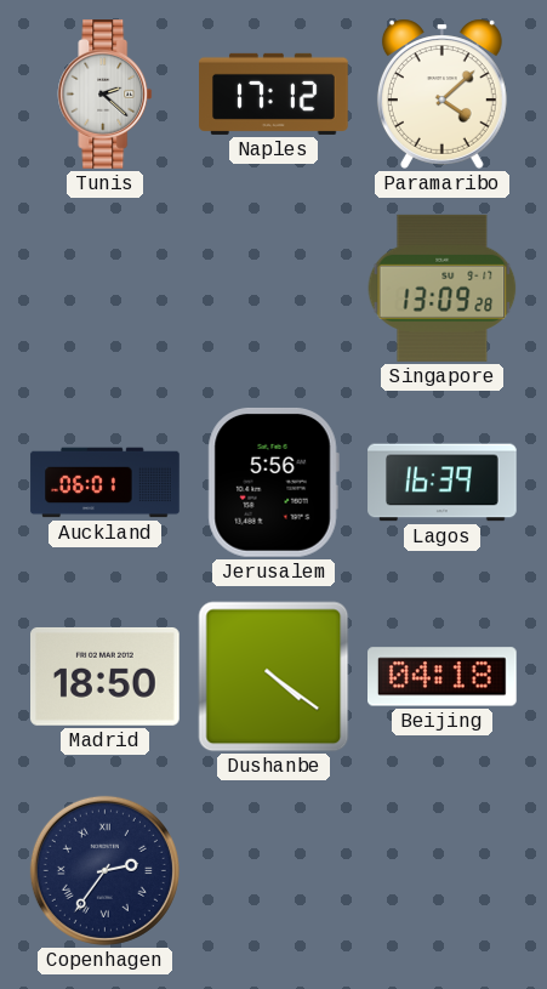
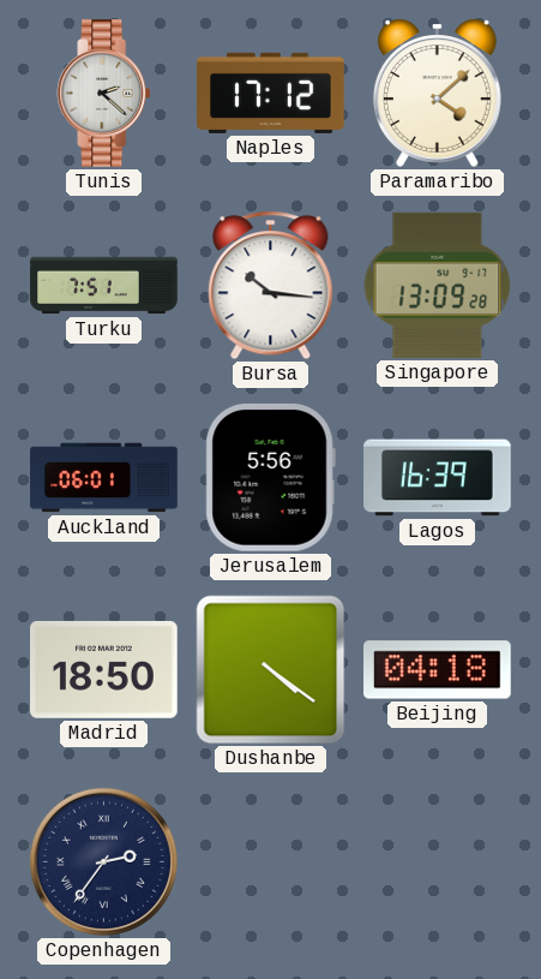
Turku: none -> 7:51
Bursa: none -> 10:16
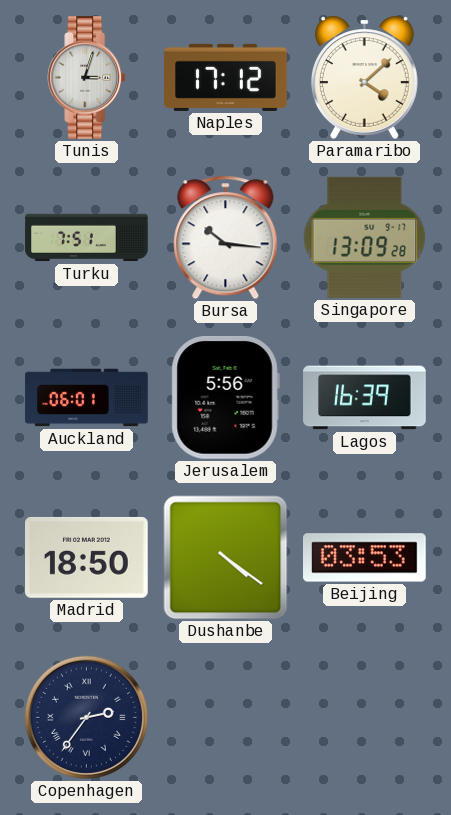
Tunis: 2:22 -> 3:03
Beijing: 04:18 -> 03:53
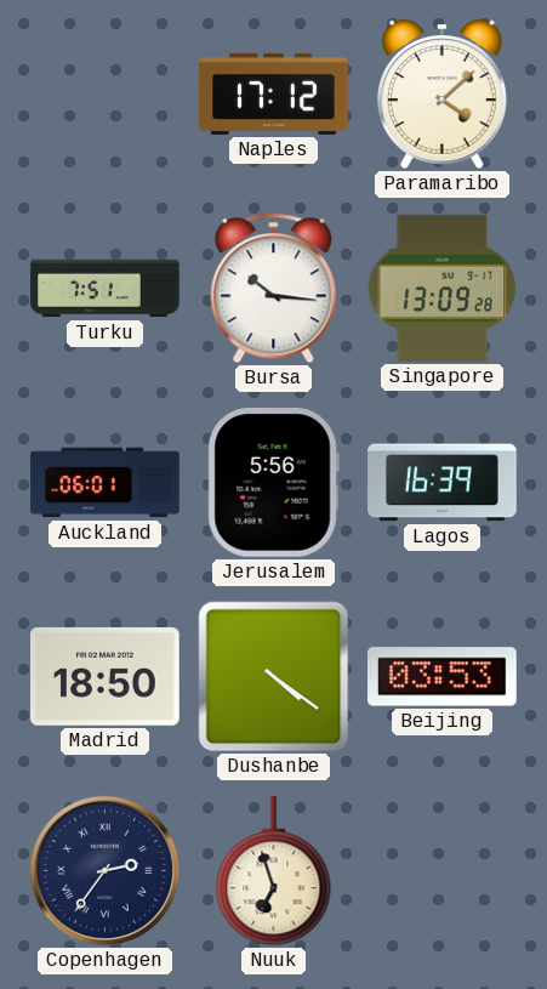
Tunis: 3:03 -> none
Nuuk: none -> 6:57
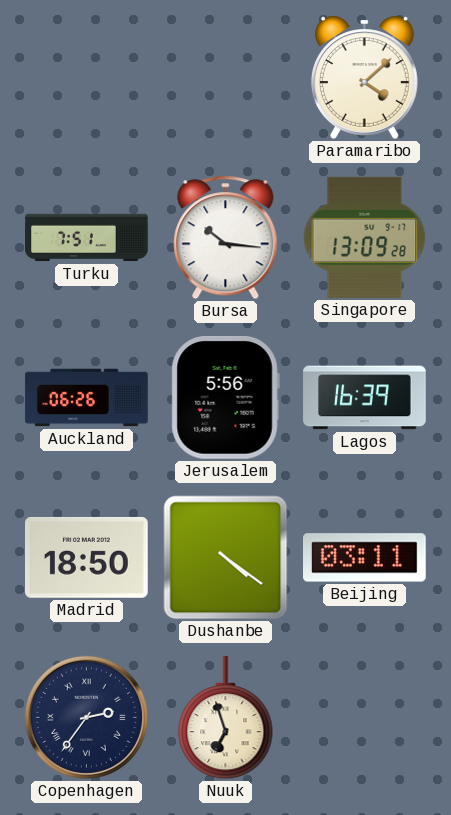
Naples: 17:12 -> none
Auckland: 06:01 -> 06:26
Beijing: 03:53 -> 03:11
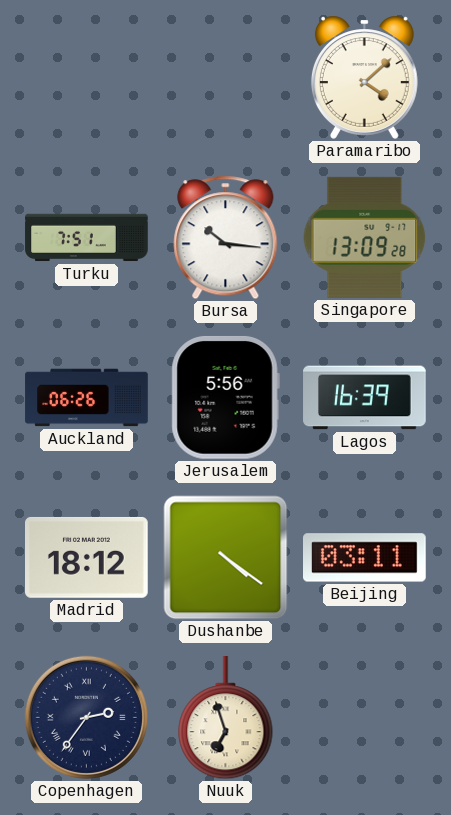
Madrid: 18:50 -> 18:12
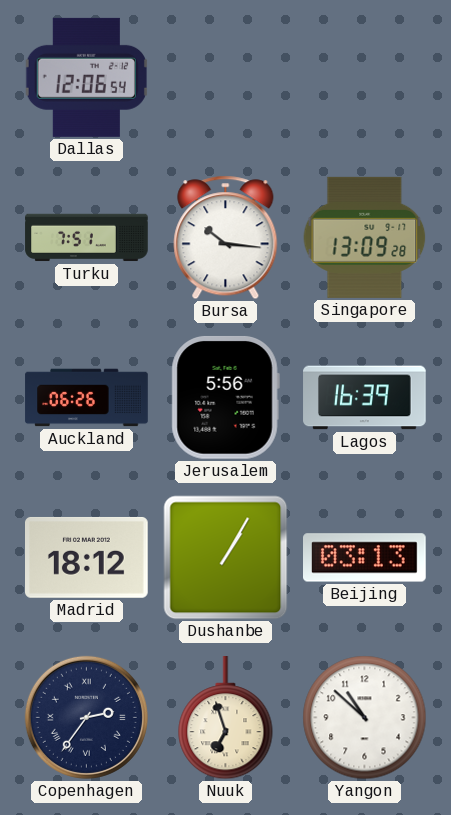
Dallas: none -> 12:06
Paramaribo: 4:08 -> none
Dushanbe: 4:21 -> 1:05
Beijing: 03:11 -> 03:13
Yangon: none -> 10:52
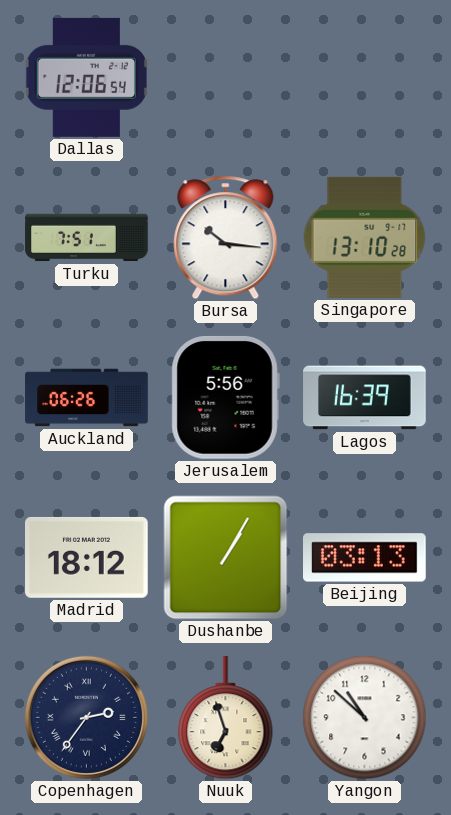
Singapore: 13:09 -> 13:10
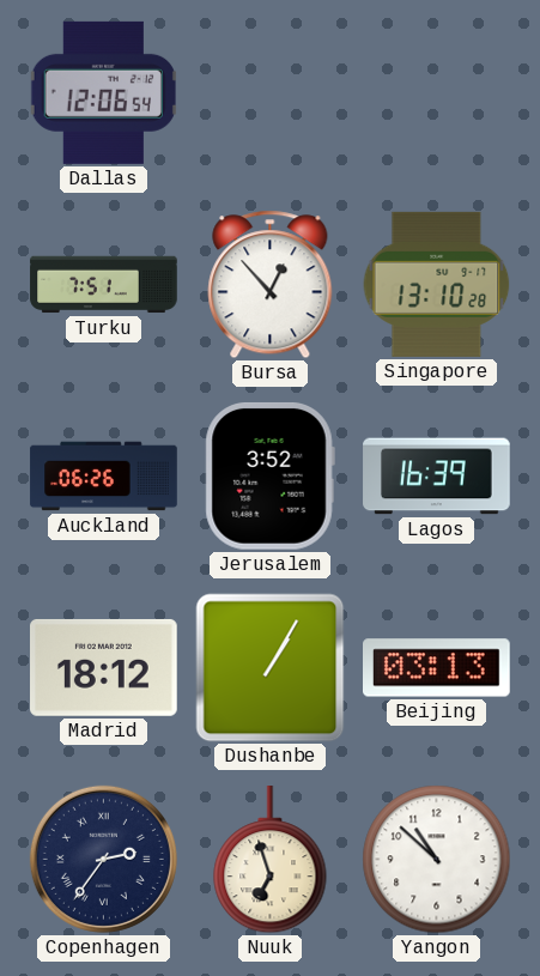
Bursa: 10:16 -> 12:53
Jerusalem: 5:56 -> 3:52
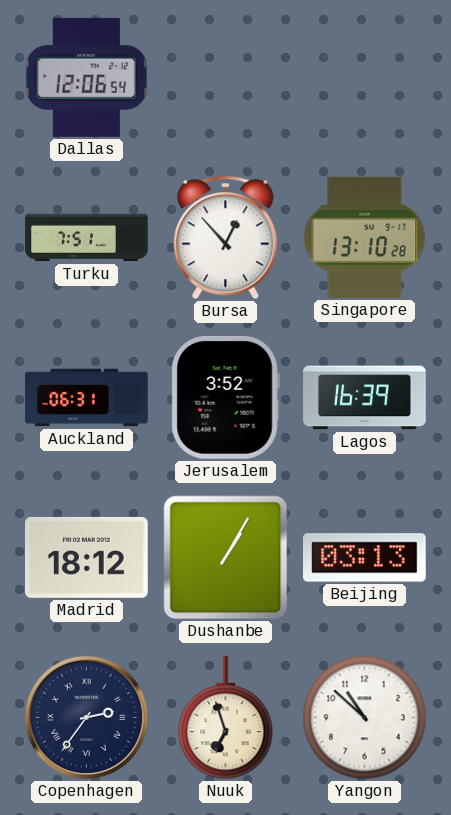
Auckland: 06:26 -> 06:31
